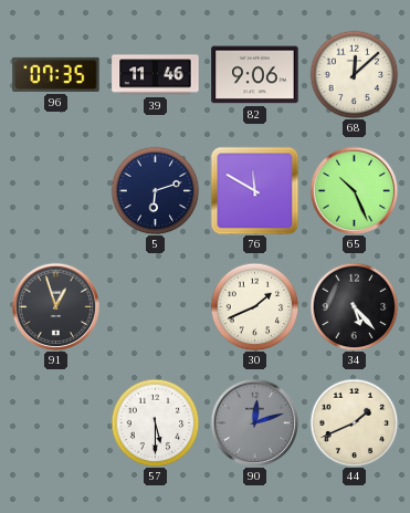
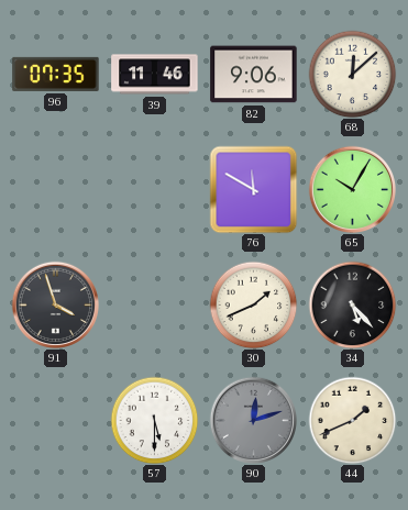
5: 6:12 -> none
65: 10:26 -> 10:05
91: 12:57 -> 3:57
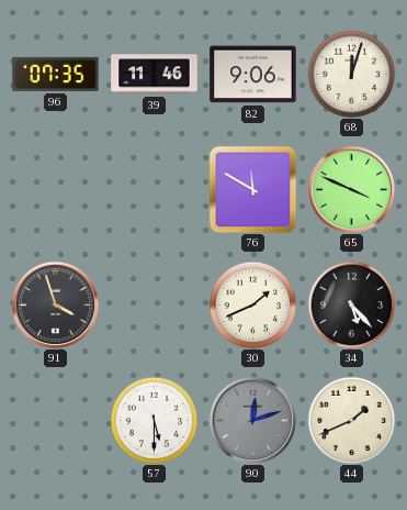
68: 12:08 -> 12:03
65: 10:05 -> 3:49
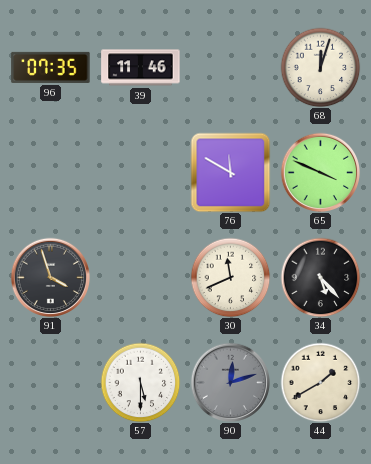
82: 9:06 -> none
30: 1:41 -> 11:41
44: 1:41 -> 1:40
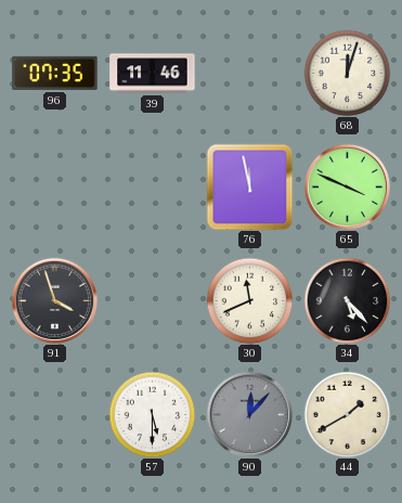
76: 11:50 -> 11:58
90: 12:12 -> 12:07
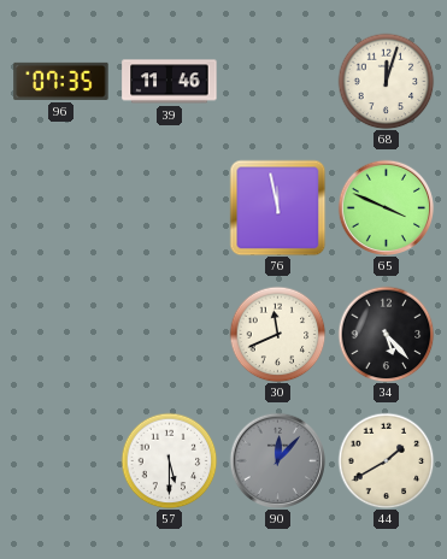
91: 3:57 -> none
